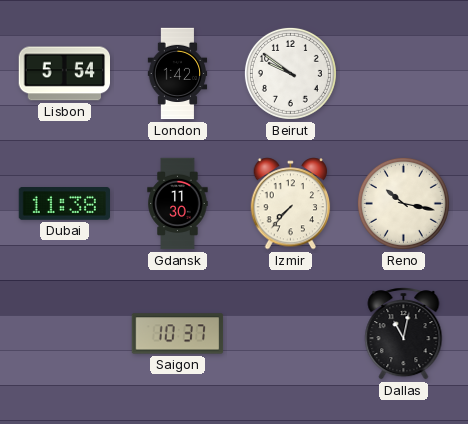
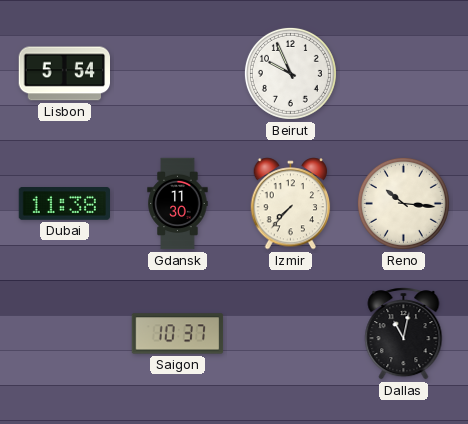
London: 1:42 -> none
Beirut: 9:51 -> 9:56
Reno: 10:17 -> 10:16
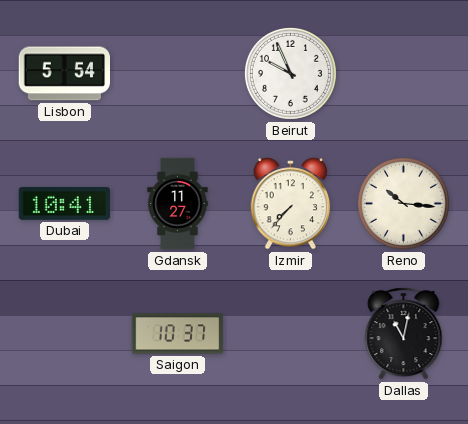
Dubai: 11:38 -> 10:41
Gdansk: 11:30 -> 11:27
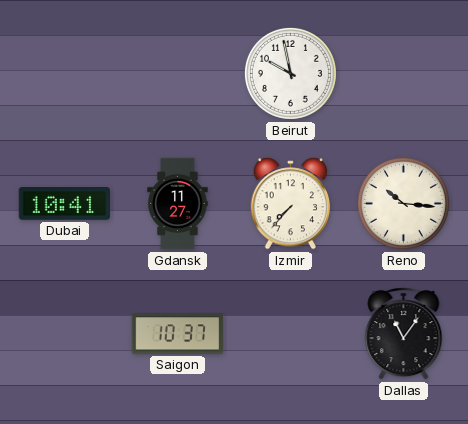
Lisbon: 5:54 -> none
Beirut: 9:56 -> 9:58
Dallas: 11:02 -> 11:06
